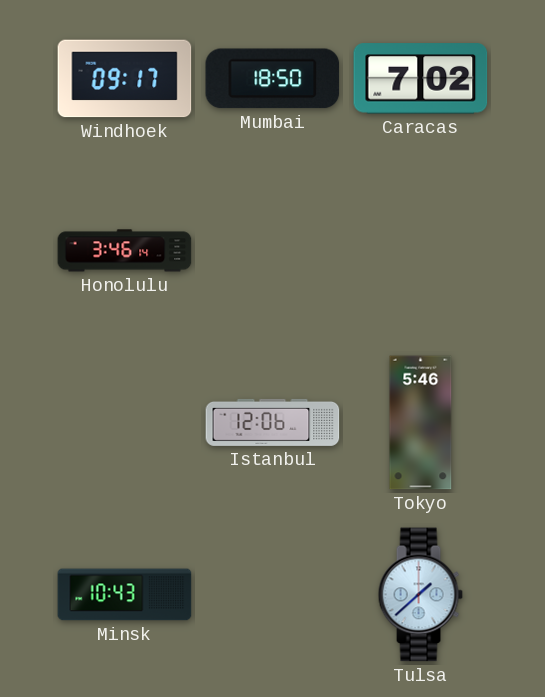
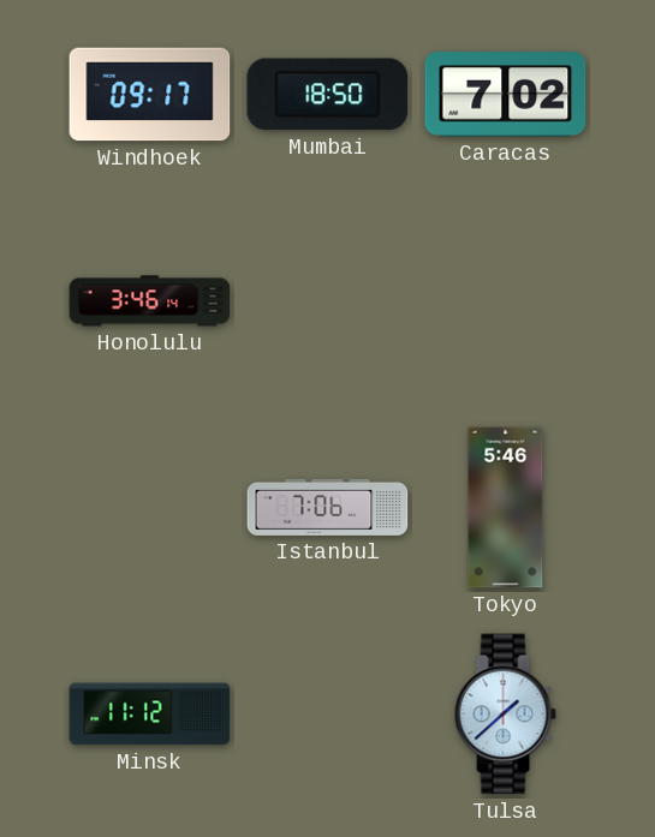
Istanbul: 12:06 -> 7:06
Minsk: 10:43 -> 11:12
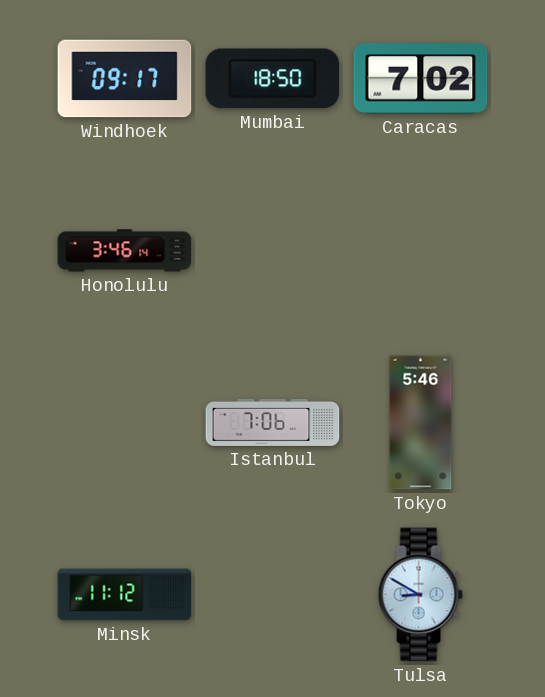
Tulsa: 1:38 -> 8:50
